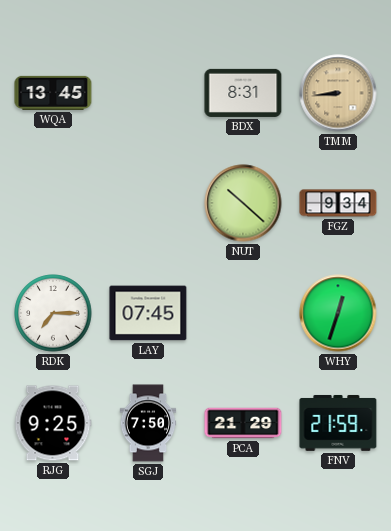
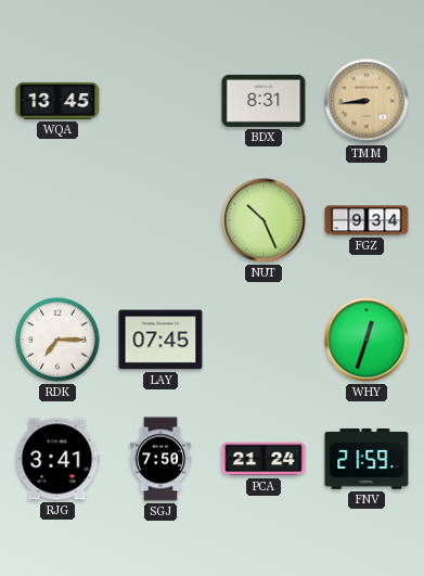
NUT: 10:22 -> 10:26
RJG: 9:25 -> 3:41
PCA: 21:29 -> 21:24
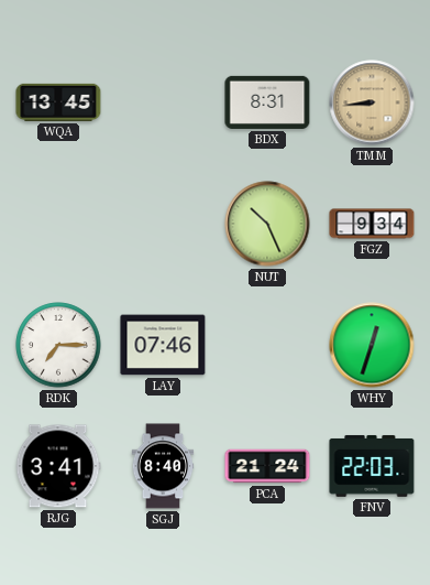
LAY: 07:45 -> 07:46
SGJ: 7:50 -> 8:40
FNV: 21:59 -> 22:03
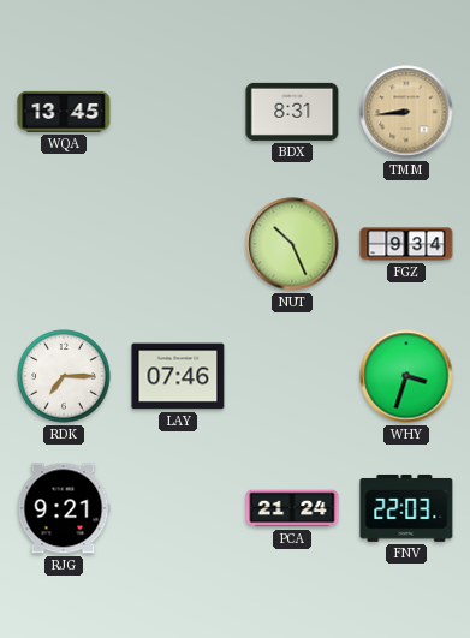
WHY: 12:33 -> 3:33
RJG: 3:41 -> 9:21
SGJ: 8:40 -> none
